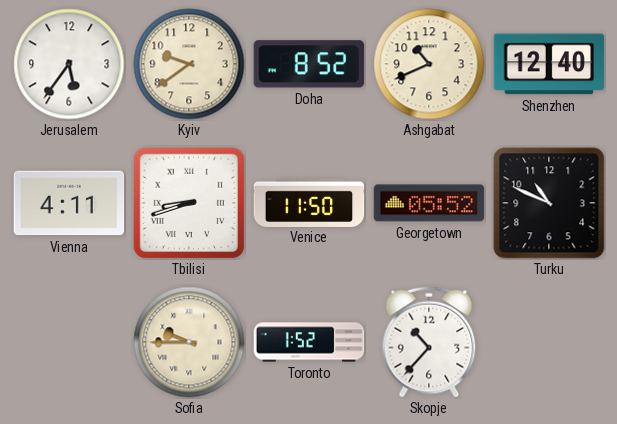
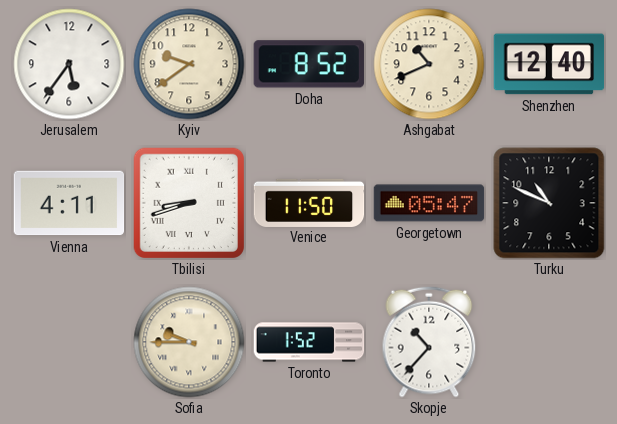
Georgetown: 05:52 -> 05:47
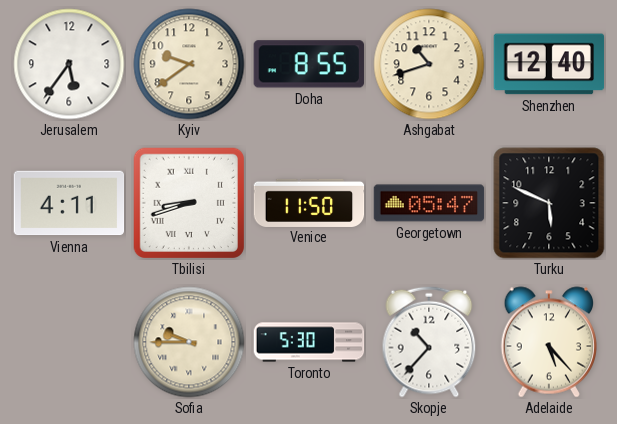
Doha: 8:52 -> 8:55
Ashgabat: 10:41 -> 10:42
Turku: 10:49 -> 5:49
Toronto: 1:52 -> 5:30
Adelaide: none -> 5:23
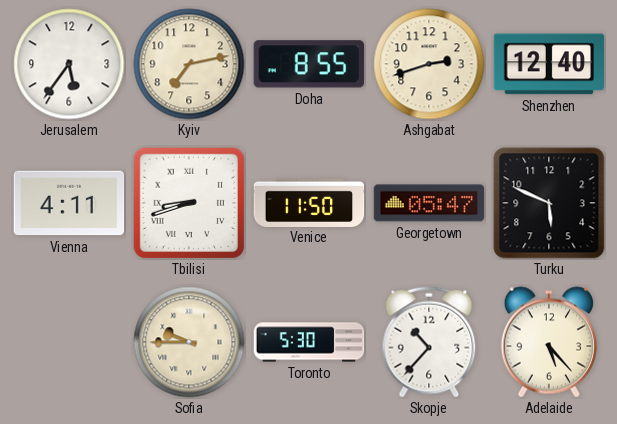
Kyiv: 9:39 -> 7:13
Ashgabat: 10:42 -> 2:42
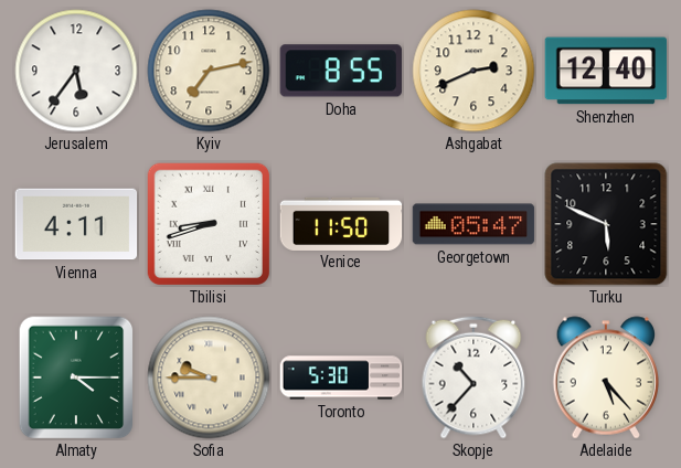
Ashgabat: 2:42 -> 2:41
Almaty: none -> 4:15
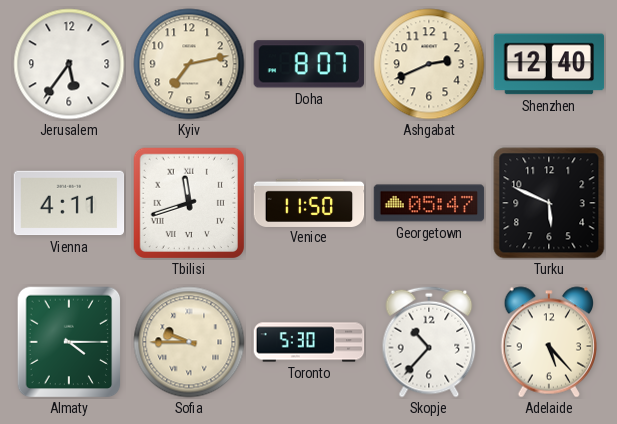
Doha: 8:55 -> 8:07
Tbilisi: 8:42 -> 11:42
